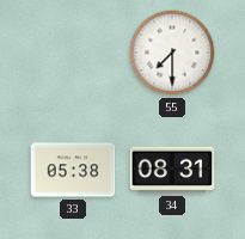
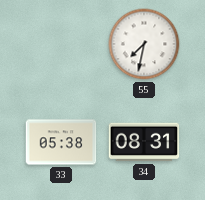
55: 7:30 -> 7:32
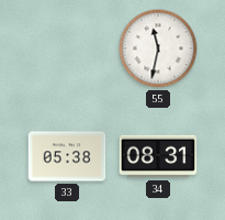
55: 7:32 -> 11:32
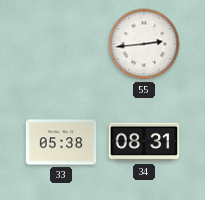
55: 11:32 -> 2:44
